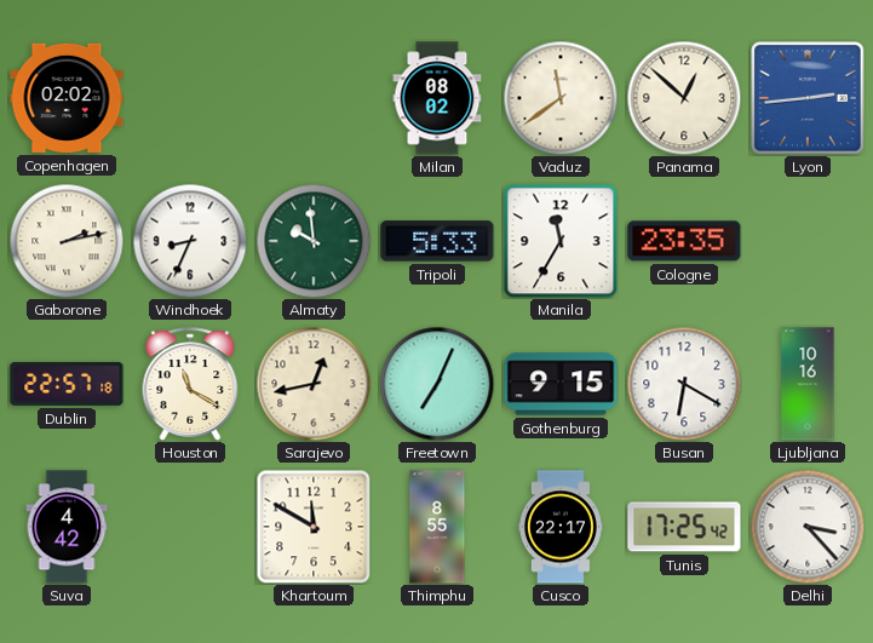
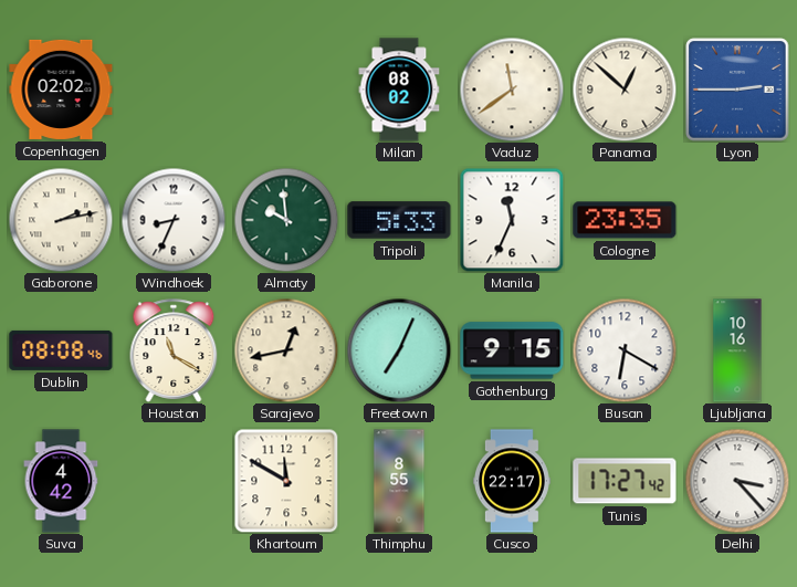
Lyon: 2:44 -> 2:45
Manila: 11:35 -> 11:34
Dublin: 22:57 -> 08:08
Tunis: 17:25 -> 17:27
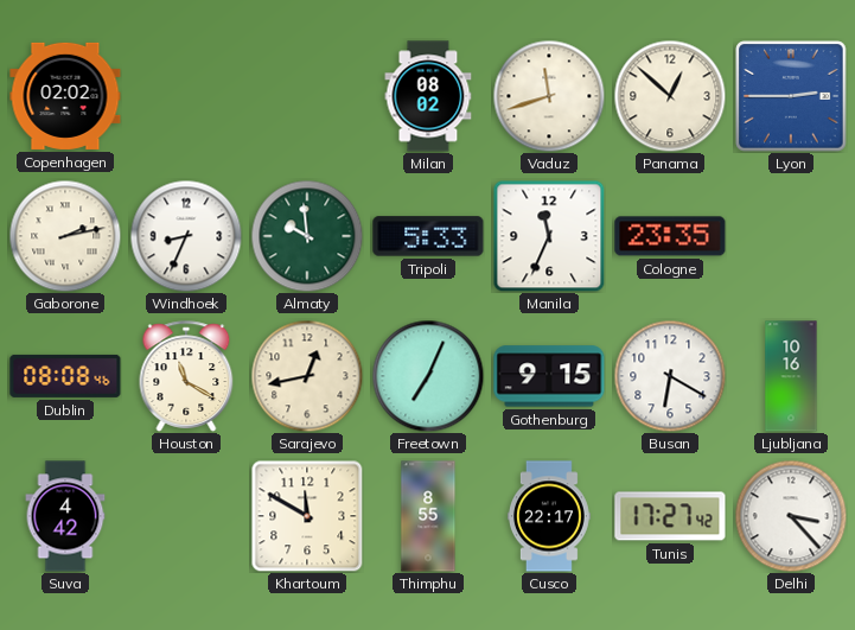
Vaduz: 11:39 -> 11:42
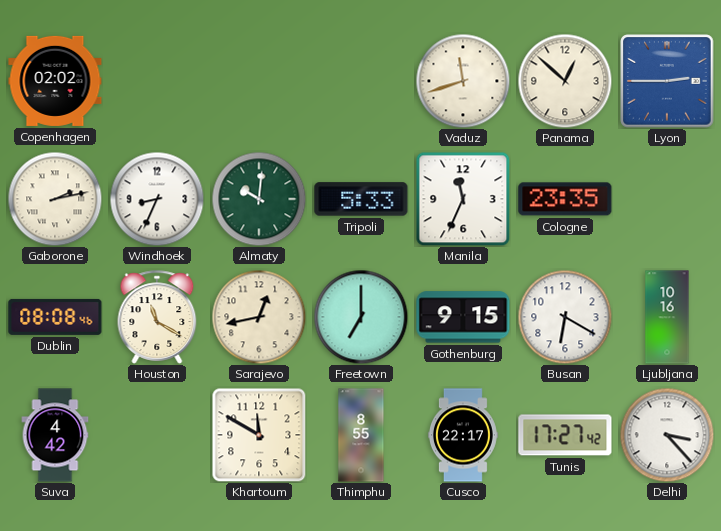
Milan: 08:02 -> none
Almaty: 9:59 -> 10:01
Freetown: 7:04 -> 7:00
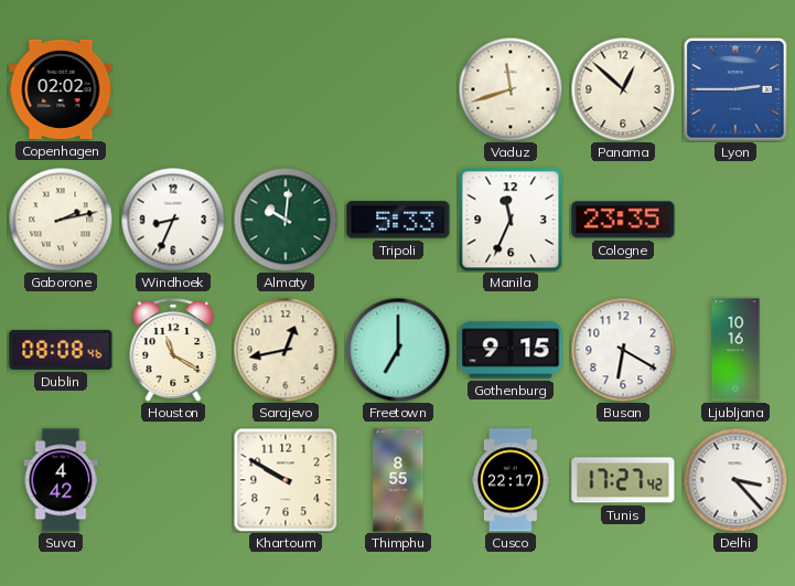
Khartoum: 11:50 -> 9:50
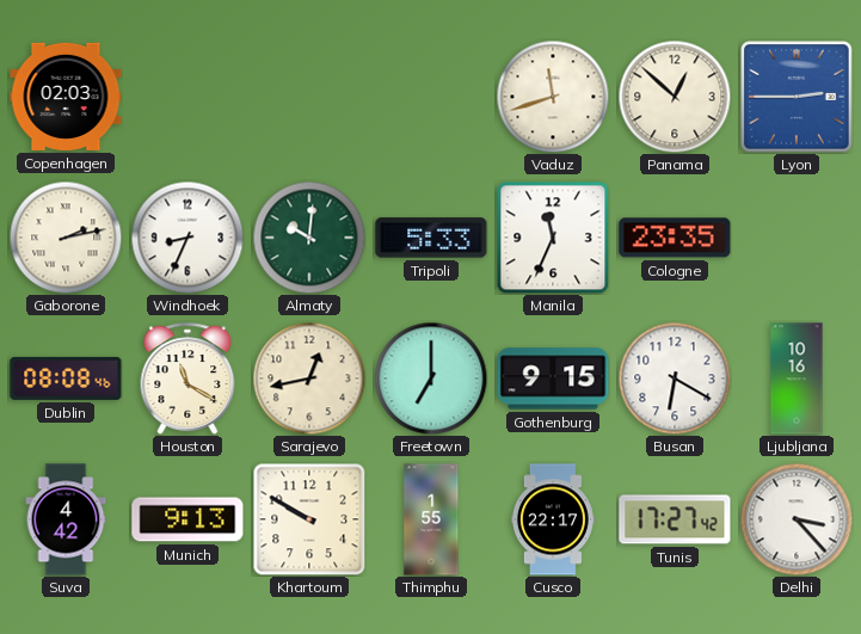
Copenhagen: 02:02 -> 02:03
Munich: none -> 9:13
Thimphu: 8:55 -> 1:55
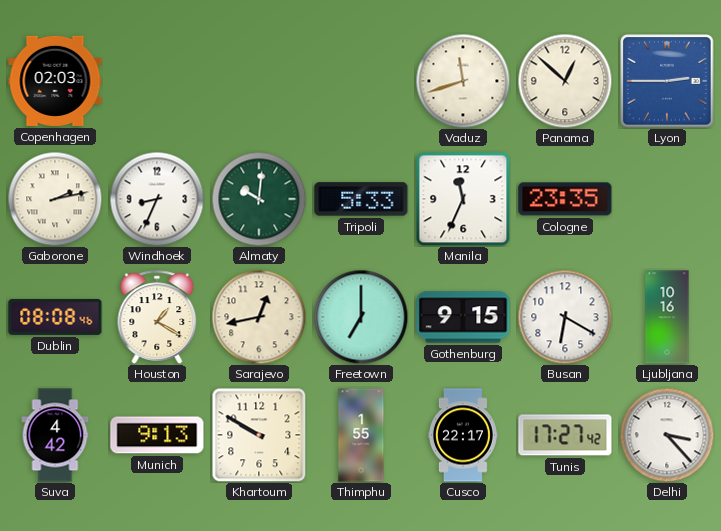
Houston: 11:20 -> 1:20
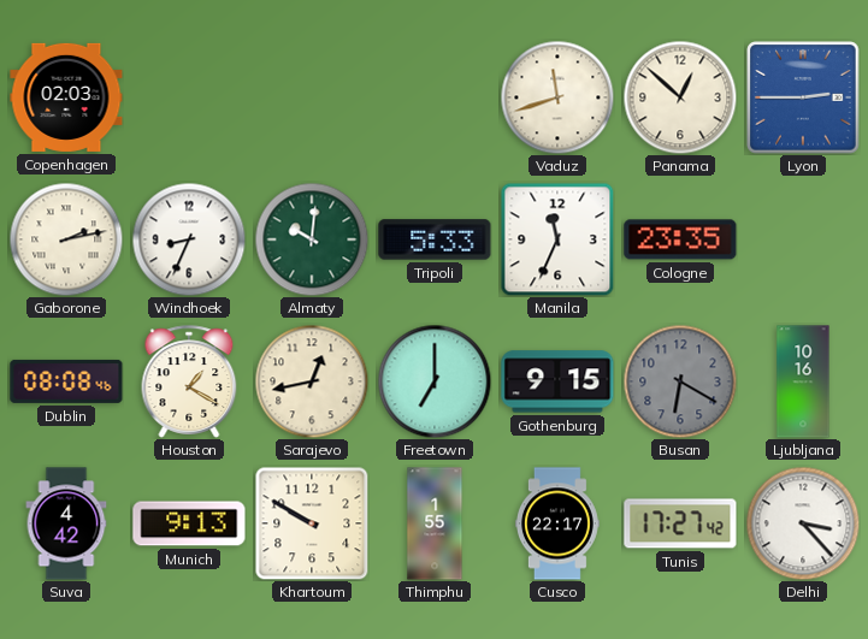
Busan dial: white -> grey
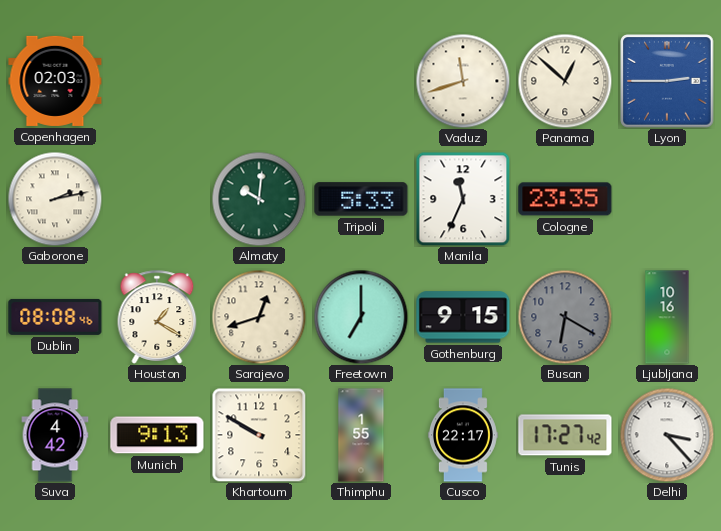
Windhoek: 8:34 -> none
Sarajevo: 12:43 -> 12:42
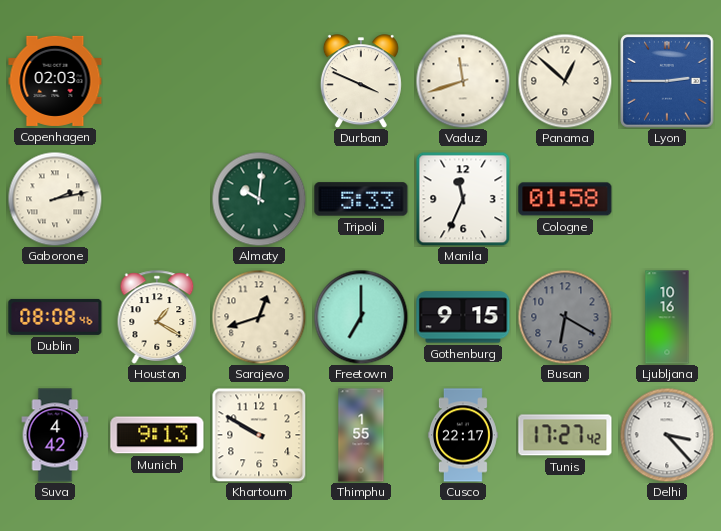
Durban: none -> 3:49
Cologne: 23:35 -> 01:58
